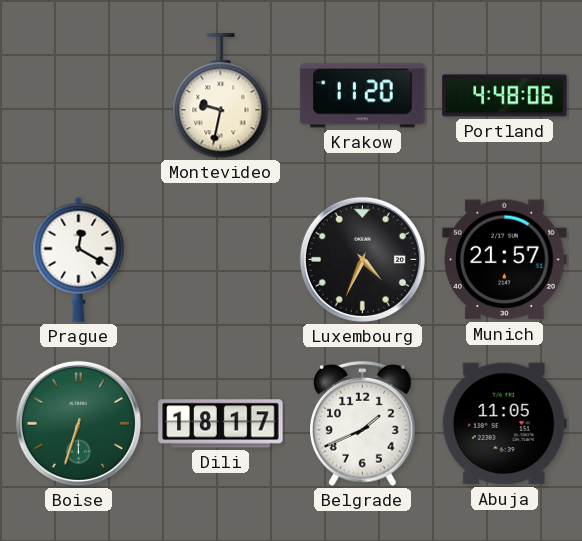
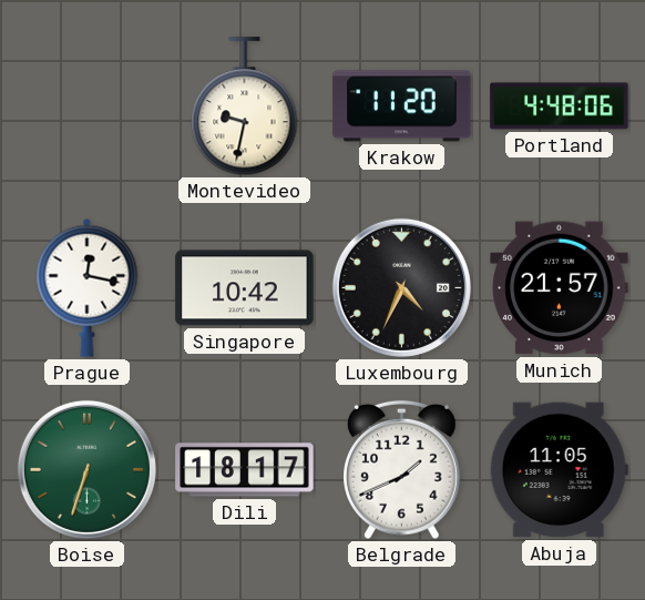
Prague: 12:20 -> 12:17
Singapore: none -> 10:42
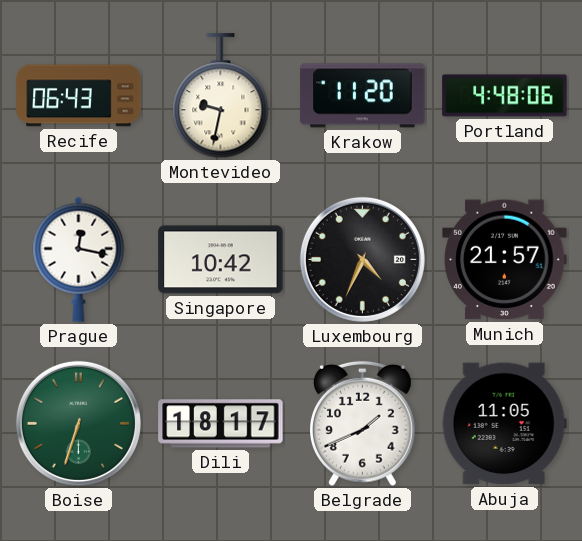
Recife: none -> 06:43
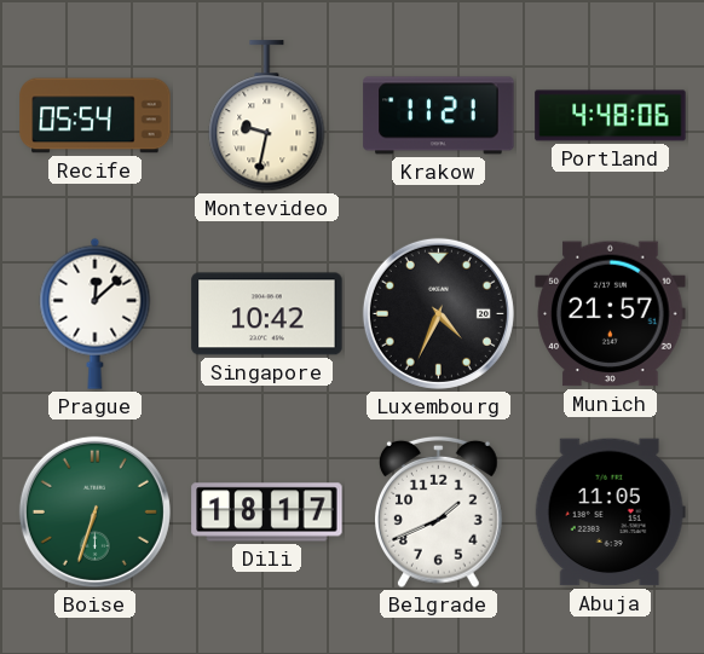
Recife: 06:43 -> 05:54
Krakow: 11:20 -> 11:21
Prague: 12:17 -> 12:08
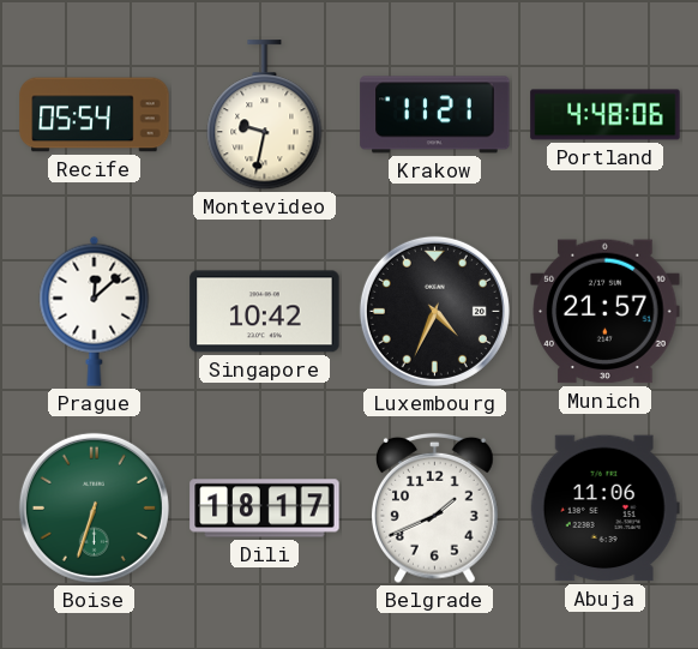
Abuja: 11:05 -> 11:06
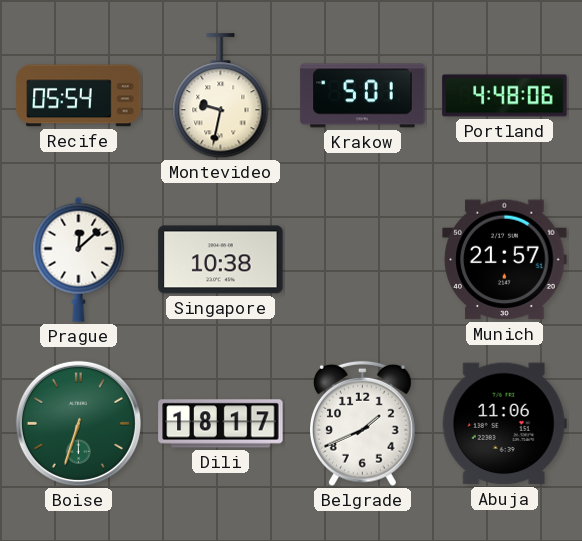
Krakow: 11:21 -> 5:01
Singapore: 10:42 -> 10:38
Luxembourg: 4:34 -> none
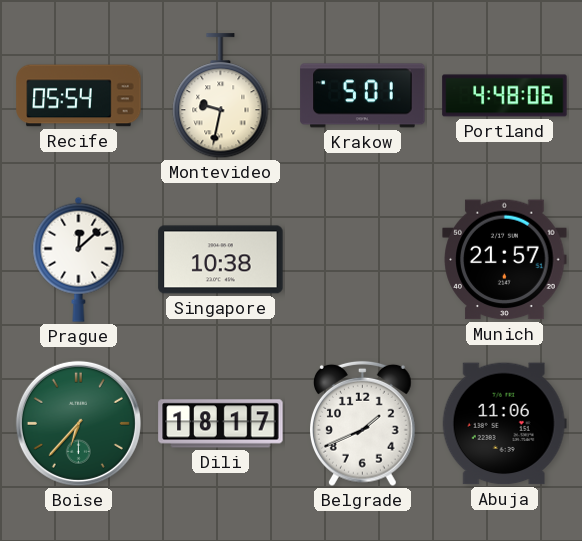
Boise: 6:33 -> 6:37
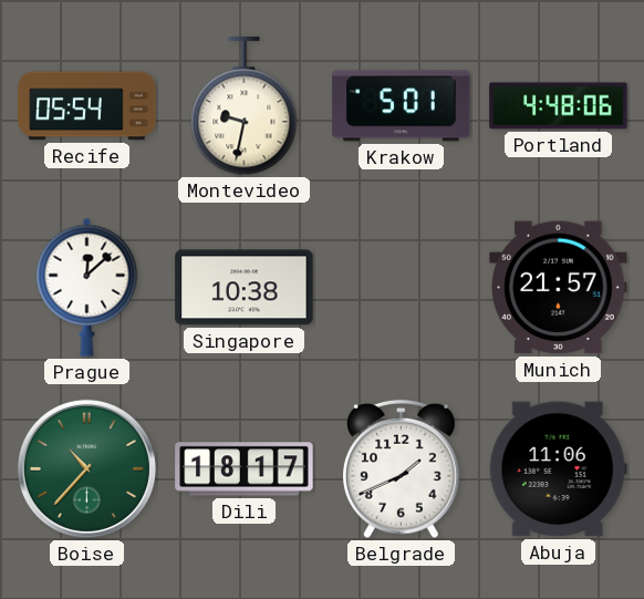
Boise: 6:37 -> 10:37
